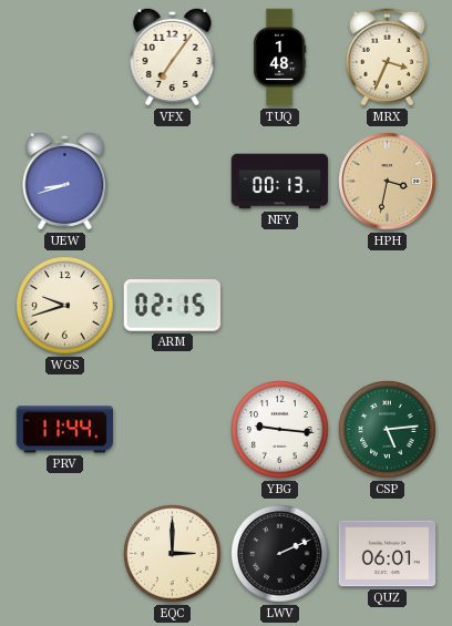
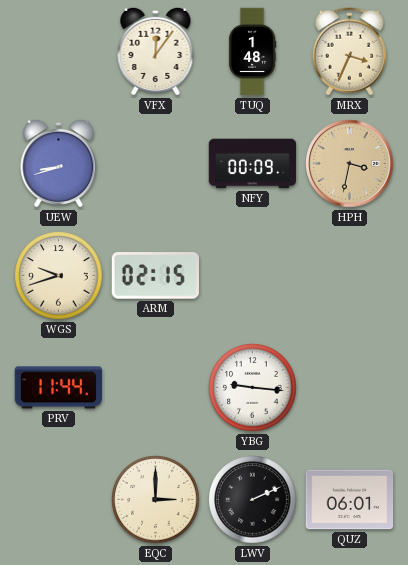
VFX: 7:06 -> 12:06
NFY: 00:13 -> 00:09
CSP: 5:14 -> none
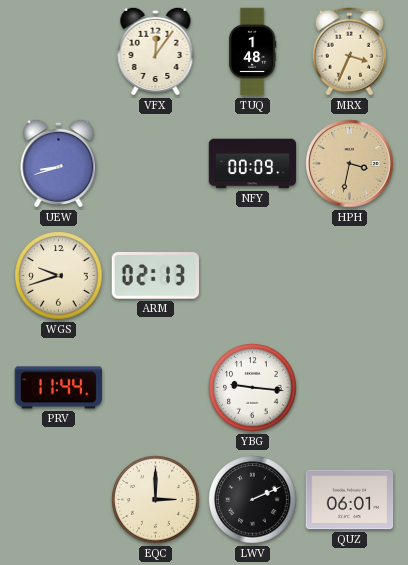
ARM: 02:15 -> 02:13
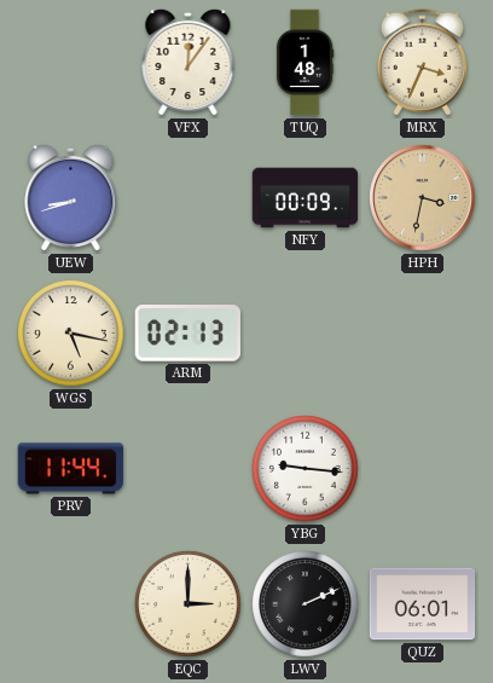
WGS: 9:42 -> 5:17
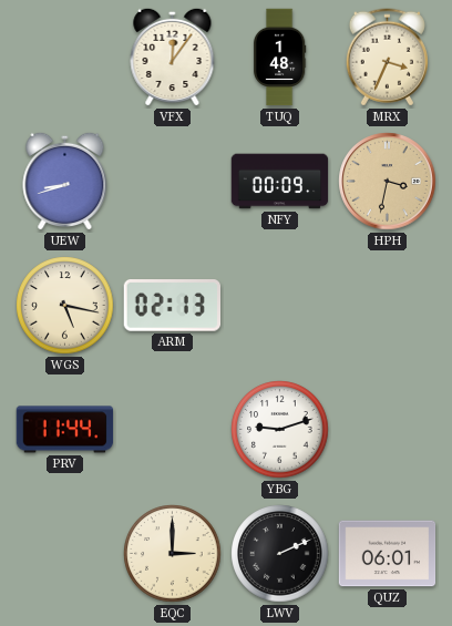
YBG: 9:16 -> 9:12
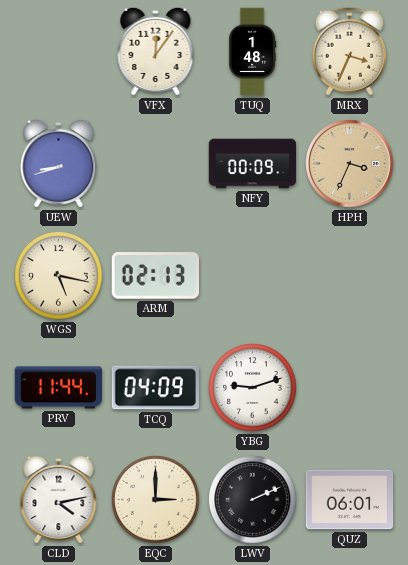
HPH: 3:32 -> 3:34
TCQ: none -> 04:09
CLD: none -> 4:13
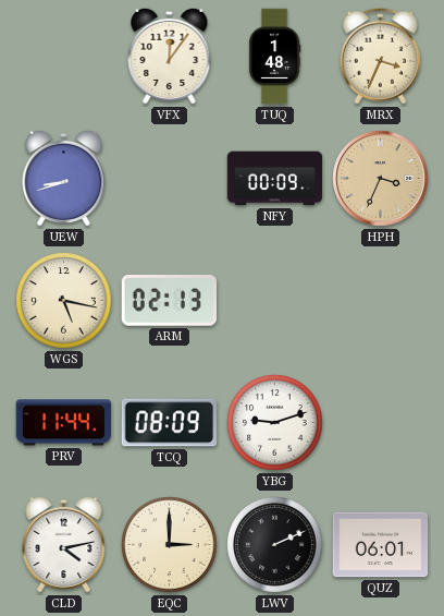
TCQ: 04:09 -> 08:09
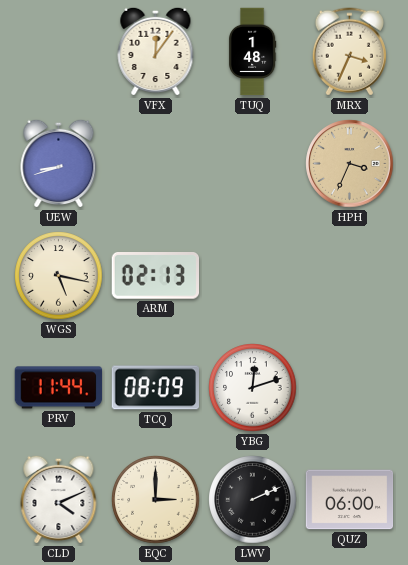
NFY: 00:09 -> none
YBG: 9:12 -> 12:12
CLD: 4:13 -> 4:11
QUZ: 06:01 -> 06:00
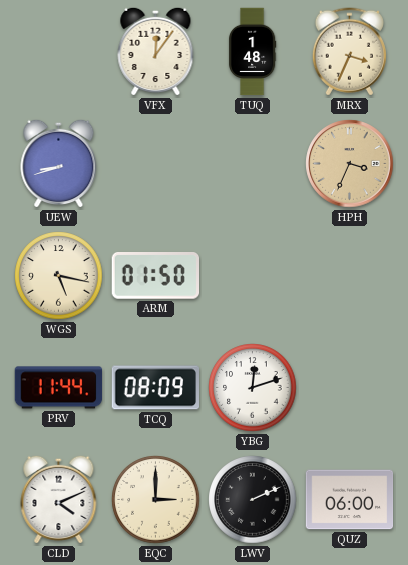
ARM: 02:13 -> 01:50
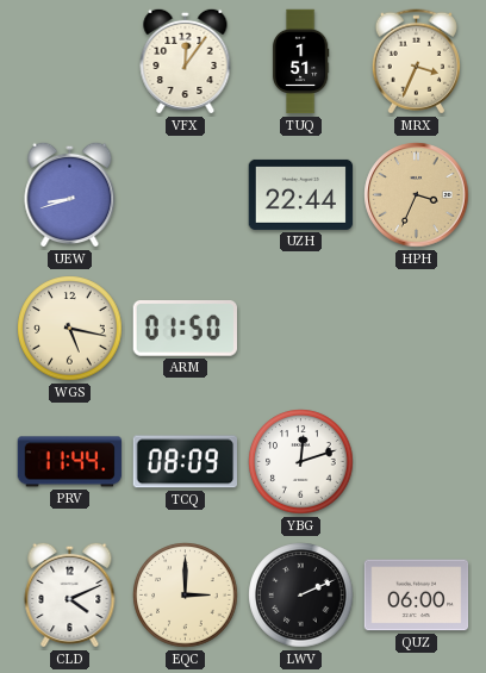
TUQ: 1:48 -> 1:51
UZH: none -> 22:44
